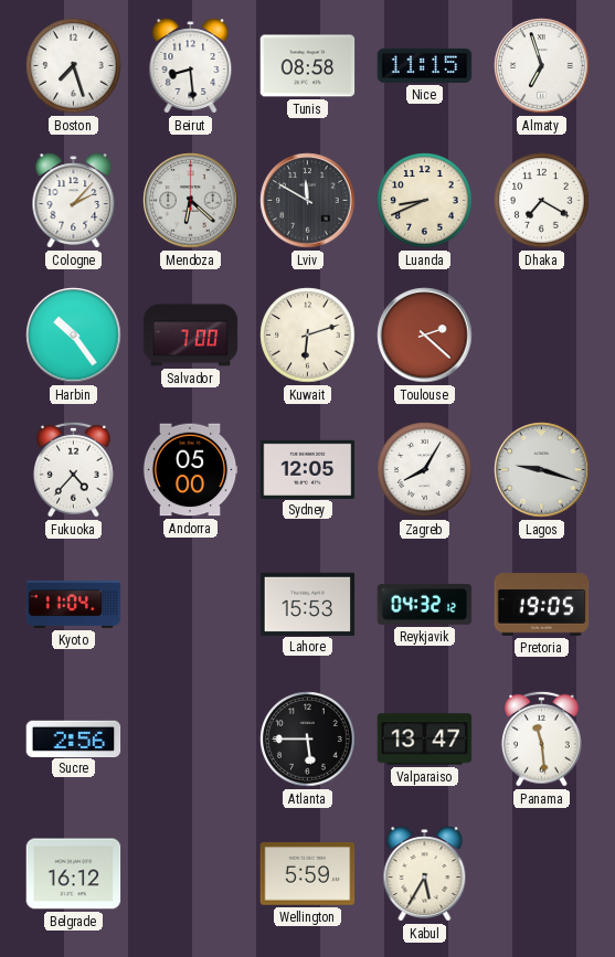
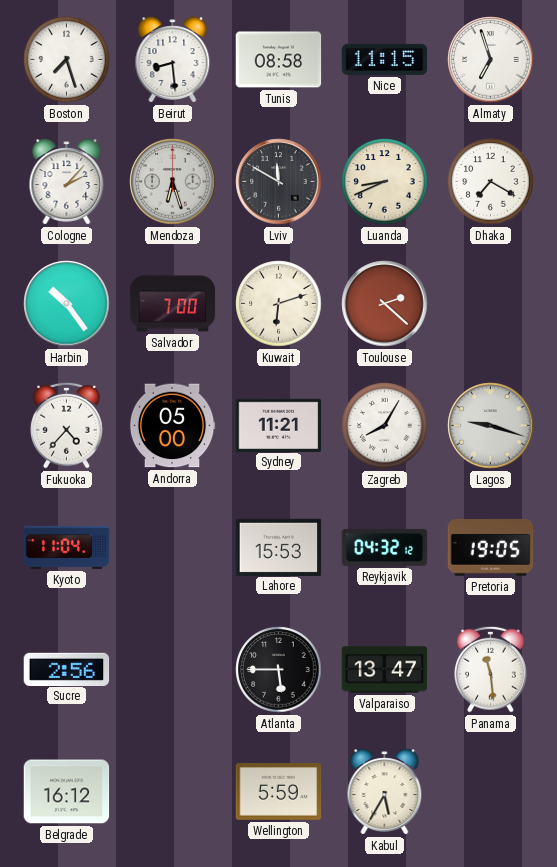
Mendoza: 6:22 -> 6:27
Sydney: 12:05 -> 11:21
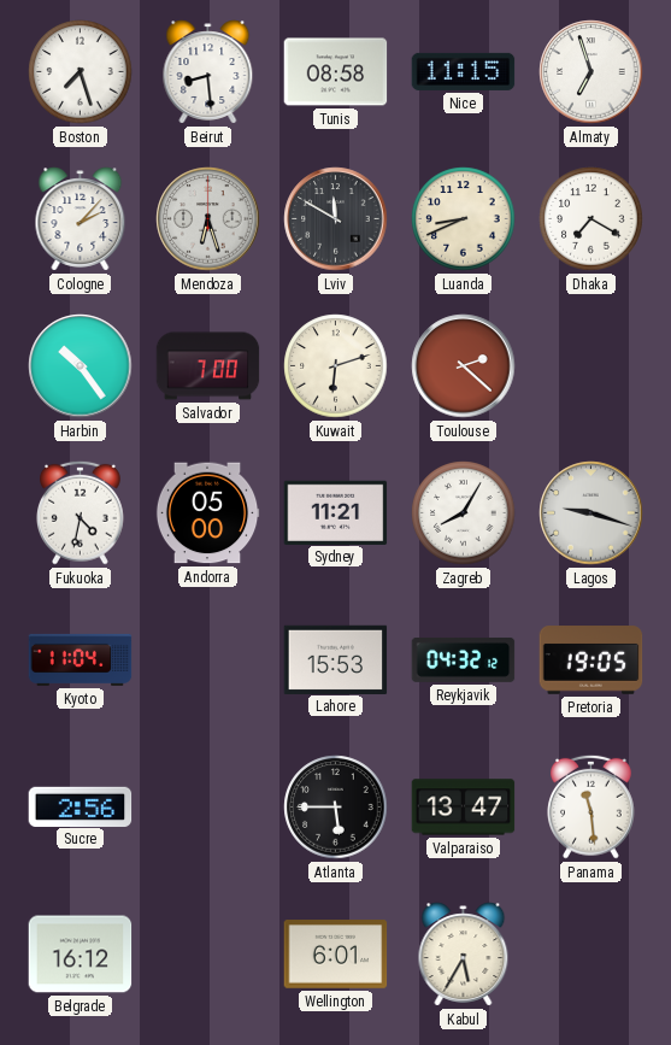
Fukuoka: 4:37 -> 4:32
Wellington: 5:59 -> 6:01
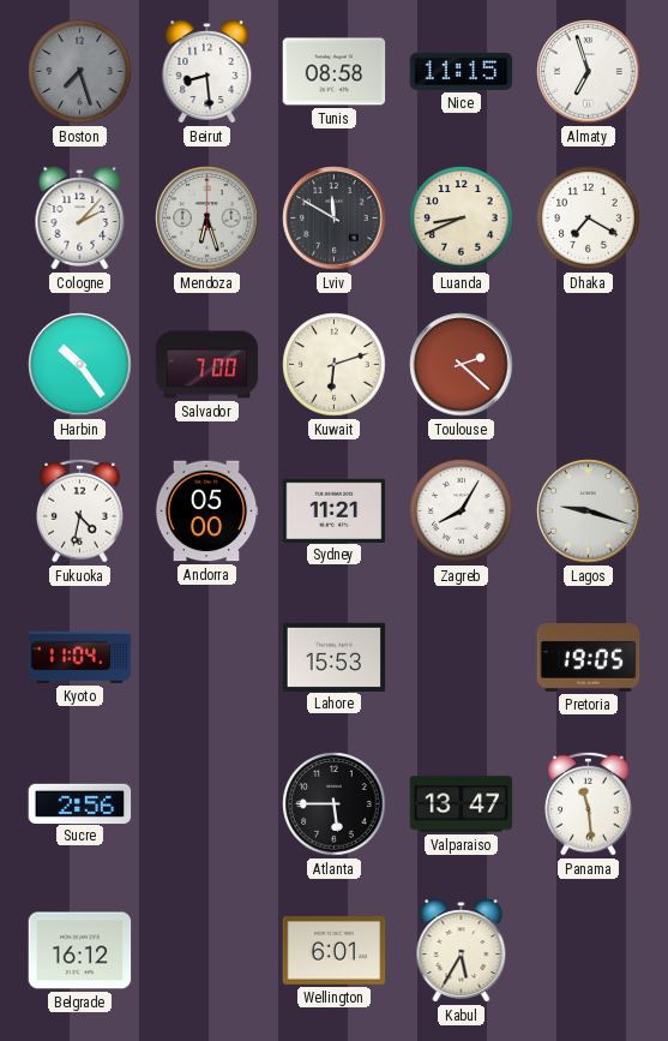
Boston dial: white -> grey
Reykjavik: 04:32 -> none
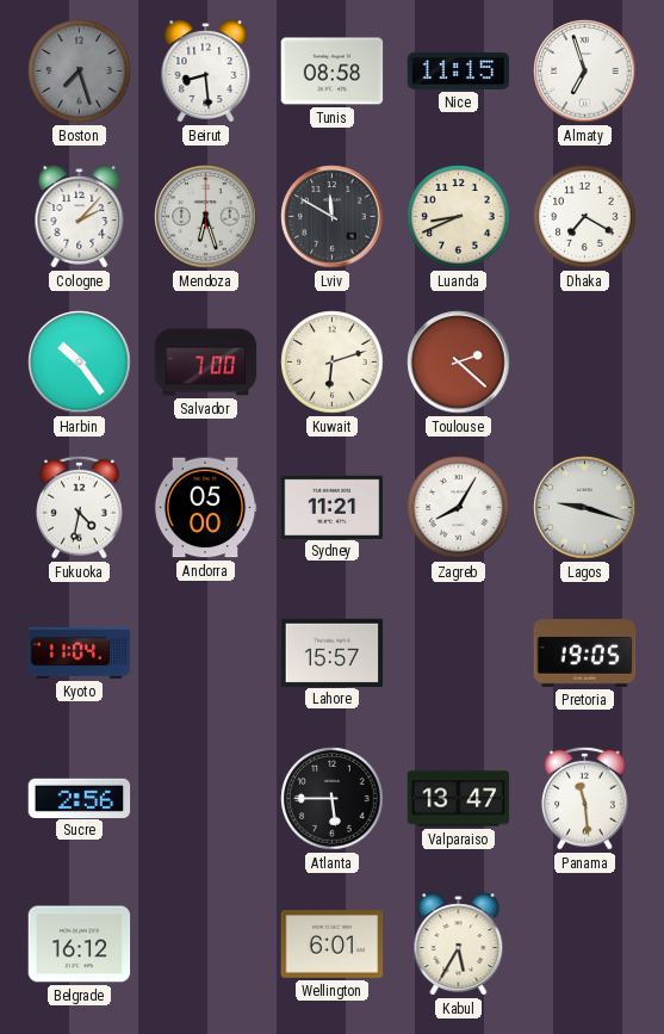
Lahore: 15:53 -> 15:57
